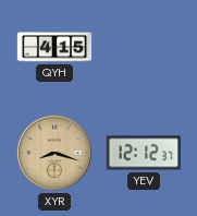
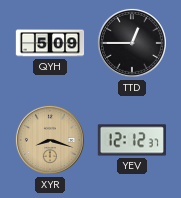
QYH: 4:15 -> 5:09
TTD: none -> 12:45
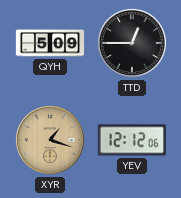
XYR: 8:18 -> 1:18
YEV: 12:12:37 -> 12:12:06
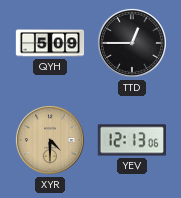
XYR: 1:18 -> 4:30
YEV: 12:12 -> 12:13
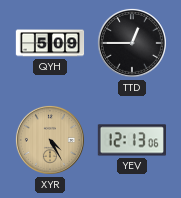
XYR: 4:30 -> 4:25
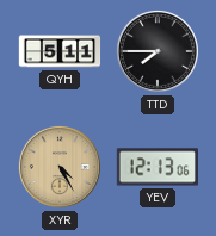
QYH: 5:09 -> 5:11
TTD: 12:45 -> 7:45
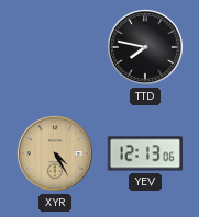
QYH: 5:11 -> none
TTD: 7:45 -> 7:47
